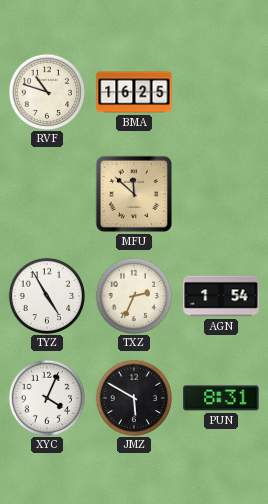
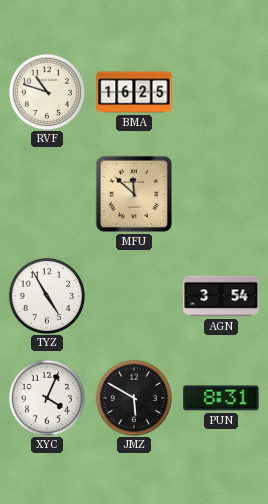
TXZ: 2:34 -> none
AGN: 1:54 -> 3:54
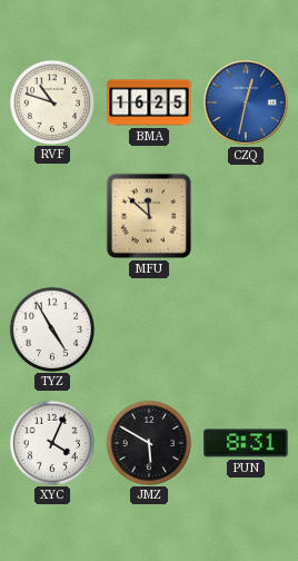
CZQ: none -> 12:32
AGN: 3:54 -> none
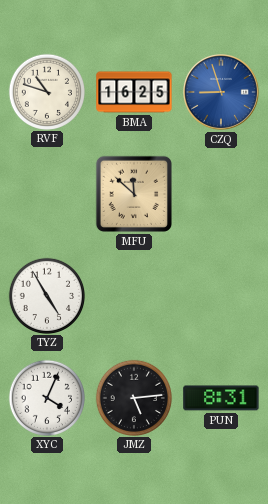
CZQ: 12:32 -> 8:57
JMZ: 5:50 -> 5:14
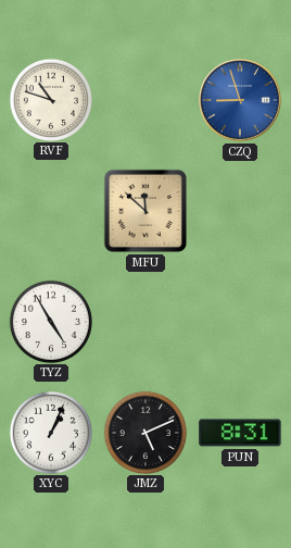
BMA: 16:25 -> none
XYC: 4:04 -> 1:04
JMZ: 5:14 -> 5:11
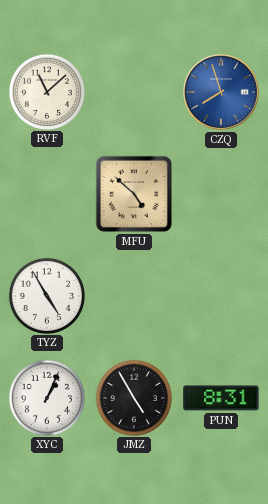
RVF: 10:48 -> 11:08
CZQ: 8:57 -> 7:57
MFU: 11:52 -> 4:52
JMZ: 5:11 -> 4:55
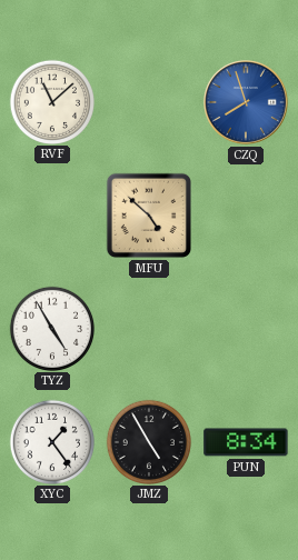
XYC: 1:04 -> 1:24
PUN: 8:31 -> 8:34
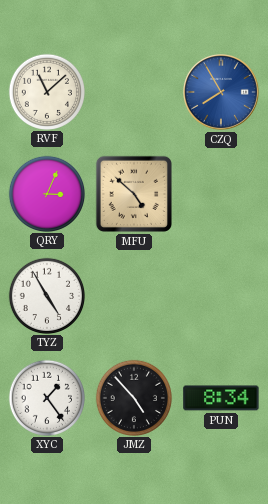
CZQ: 7:57 -> 7:55
QRY: none -> 3:04
JMZ: 4:55 -> 4:53
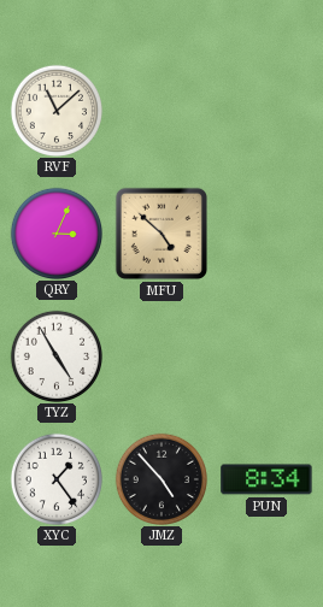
CZQ: 7:55 -> none
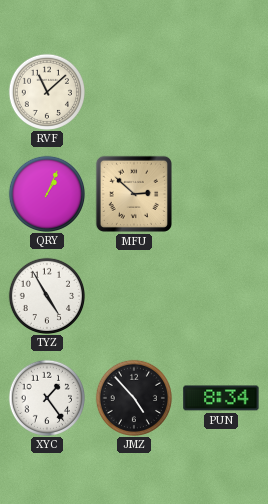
QRY: 3:04 -> 1:04
MFU: 4:52 -> 2:52
